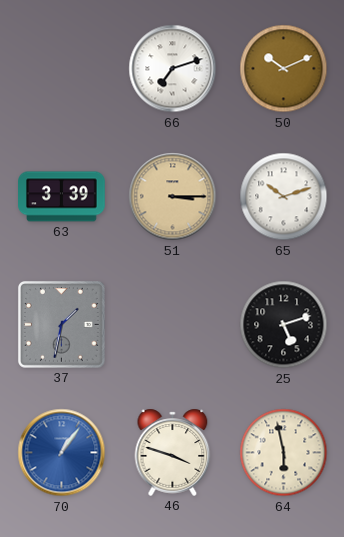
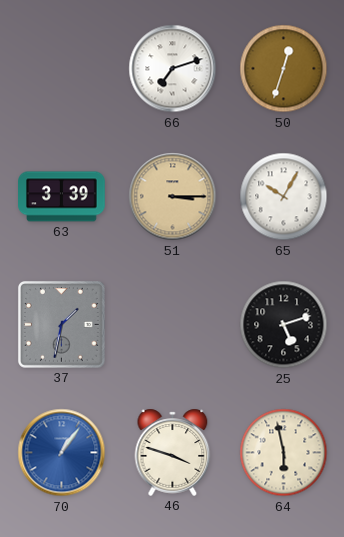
50: 10:11 -> 12:33
65: 10:12 -> 10:05
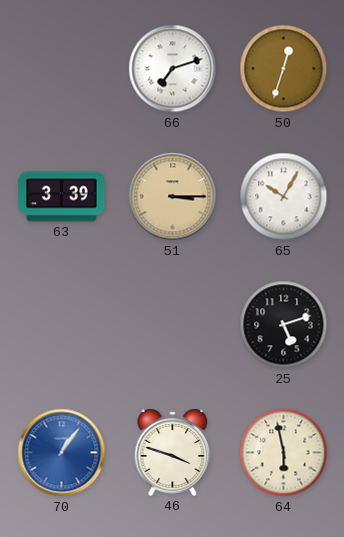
37: 1:32 -> none
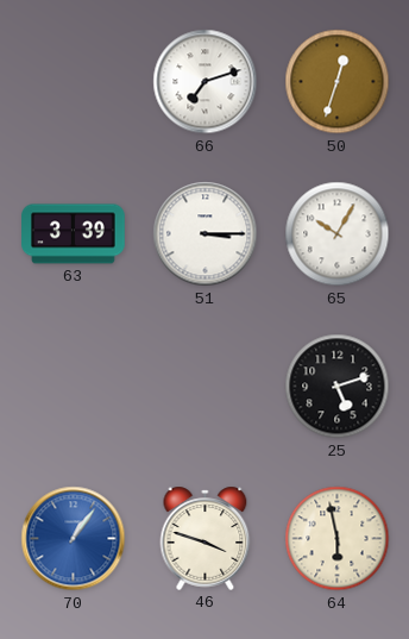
51 dial: champagne -> white
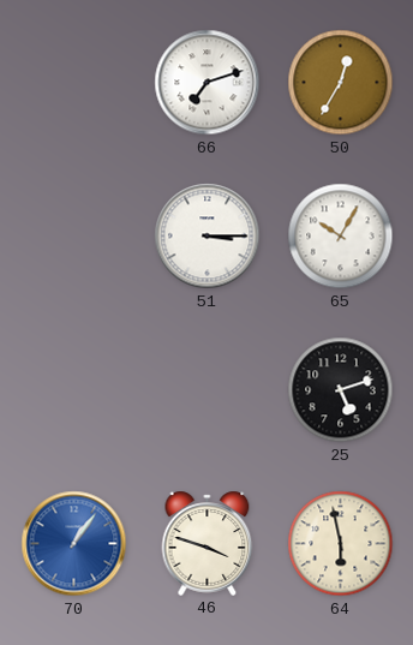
50: 12:33 -> 12:35
63: 3:39 -> none
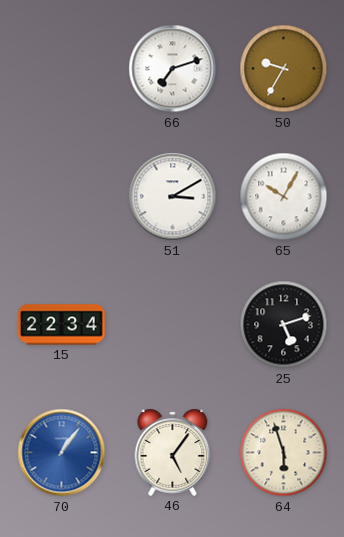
50: 12:35 -> 9:35
51: 3:15 -> 3:10
15: none -> 22:34
46: 3:48 -> 5:06
64: 5:58 -> 5:57
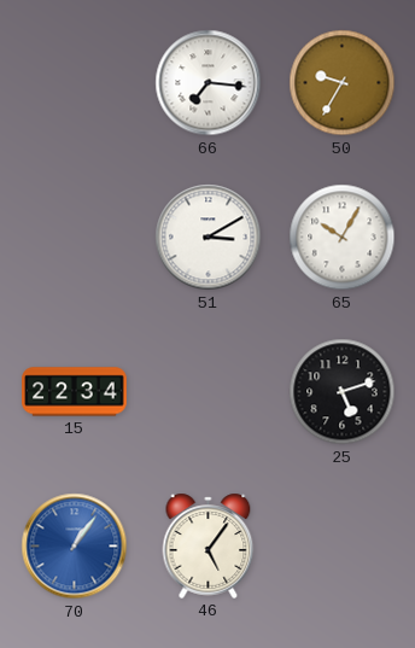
66: 7:12 -> 7:16
64: 5:57 -> none
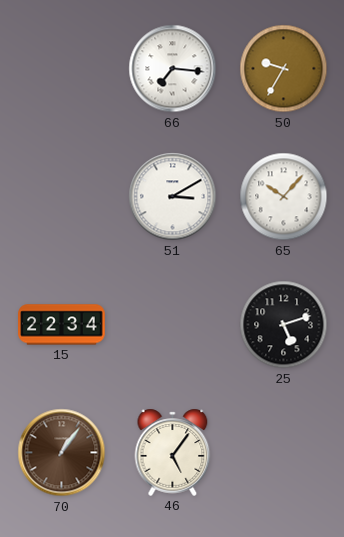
65: 10:05 -> 10:07
70 dial: blue -> brown
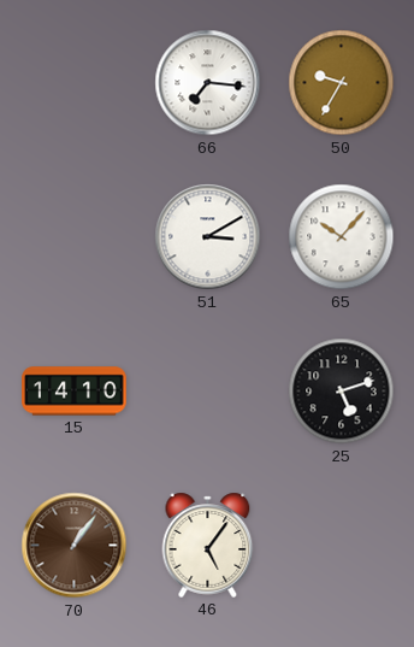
15: 22:34 -> 14:10
